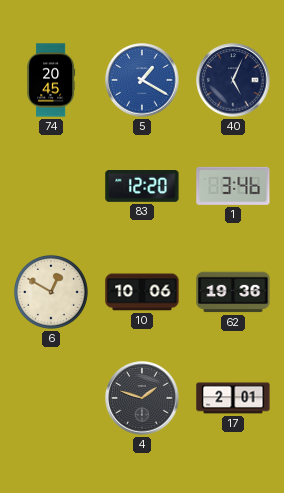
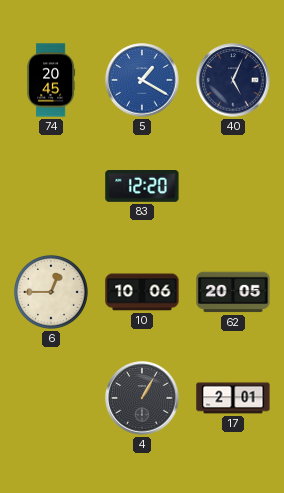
1: 3:46 -> none
6: 12:50 -> 12:45
62: 19:36 -> 20:05
4: 1:48 -> 1:05
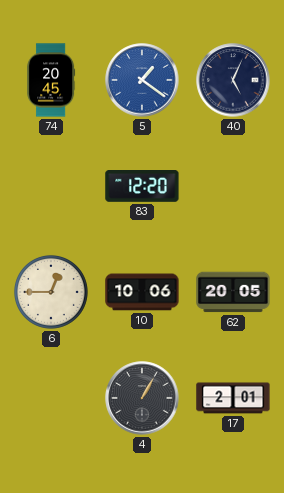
5: 1:20 -> 1:21
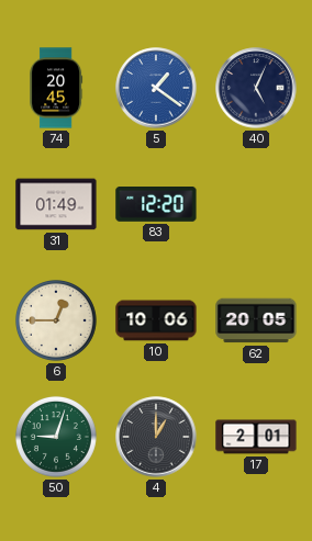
31: none -> 01:49
50: none -> 9:03
4: 1:05 -> 1:00
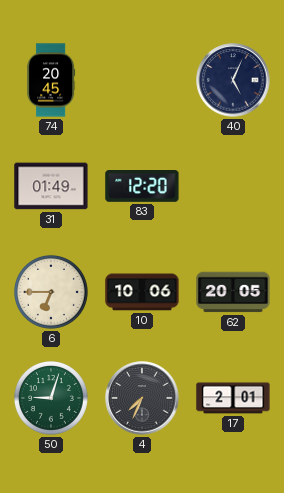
5: 1:21 -> none
6: 12:45 -> 6:45
4: 1:00 -> 7:34
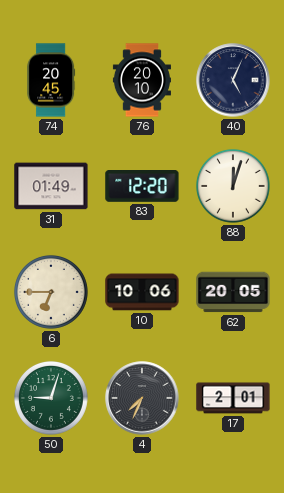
76: none -> 20:10
88: none -> 12:03
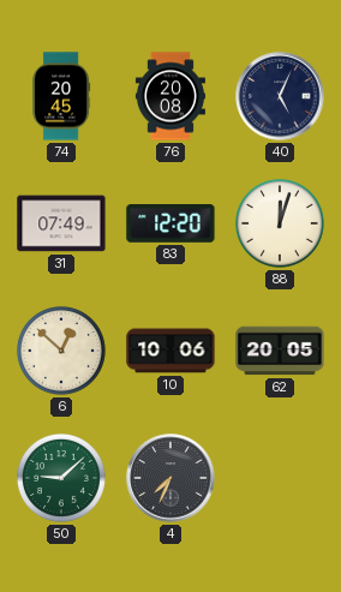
76: 20:10 -> 20:08
31: 01:49 -> 07:49
6: 6:45 -> 12:52
50: 9:03 -> 9:08
17: 2:01 -> none
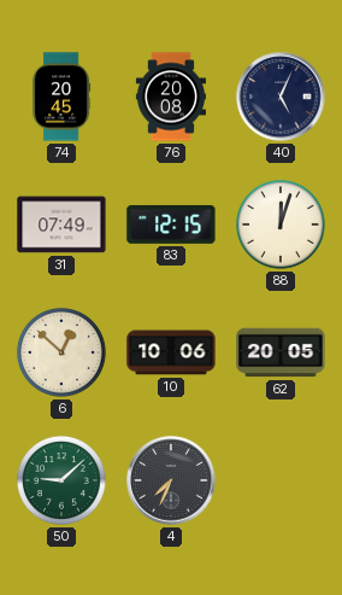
83: 12:20 -> 12:15
